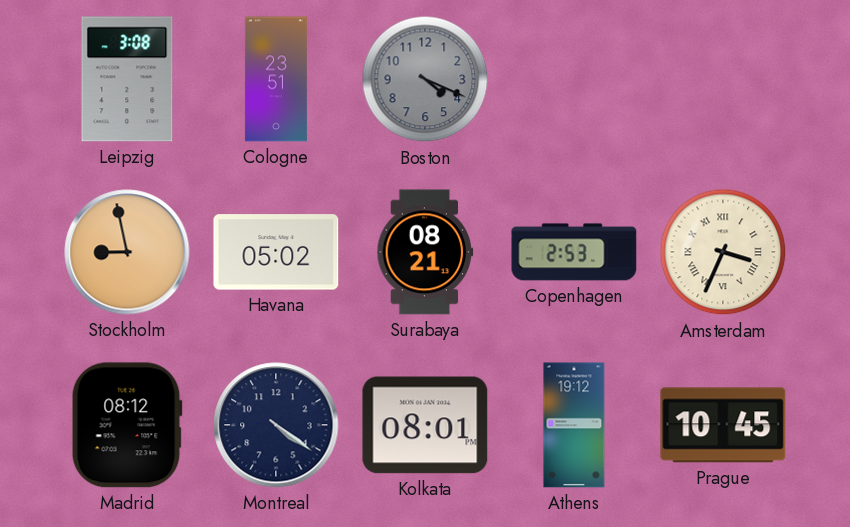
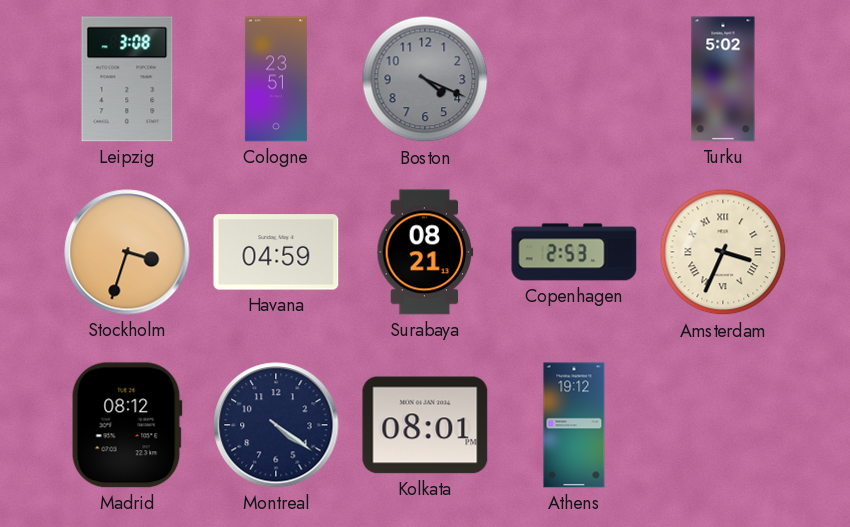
Turku: none -> 5:02
Stockholm: 8:58 -> 3:33
Havana: 05:02 -> 04:59
Prague: 10:45 -> none
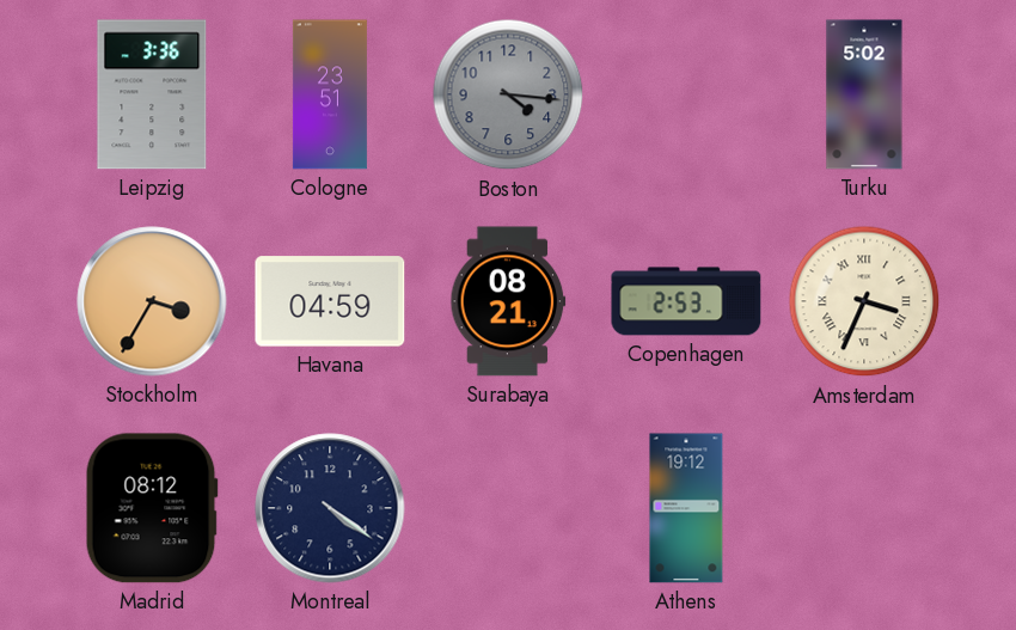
Leipzig: 3:08 -> 3:36
Boston: 4:19 -> 4:16
Stockholm: 3:33 -> 3:35
Kolkata: 08:01 -> none
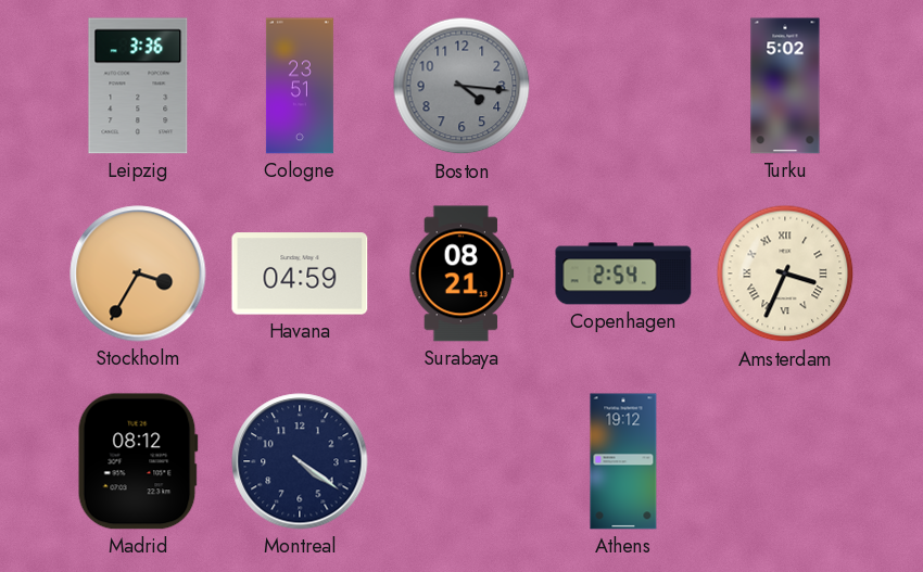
Copenhagen: 2:53 -> 2:54
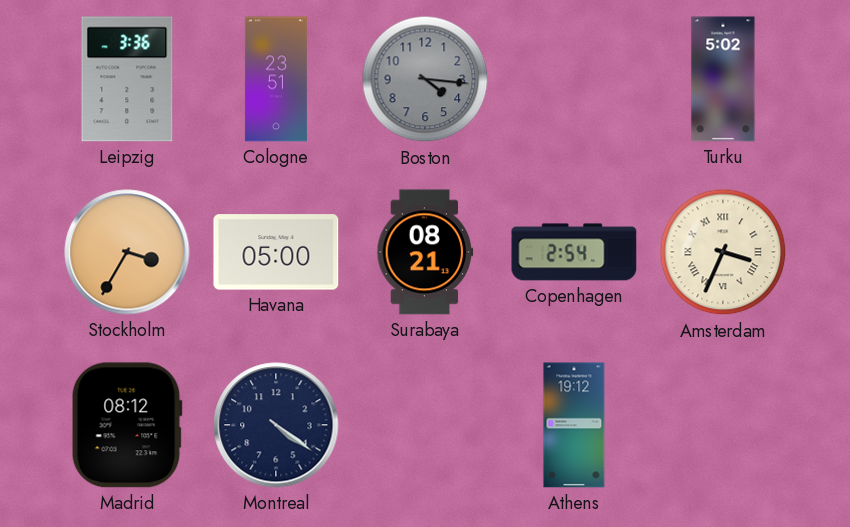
Havana: 04:59 -> 05:00
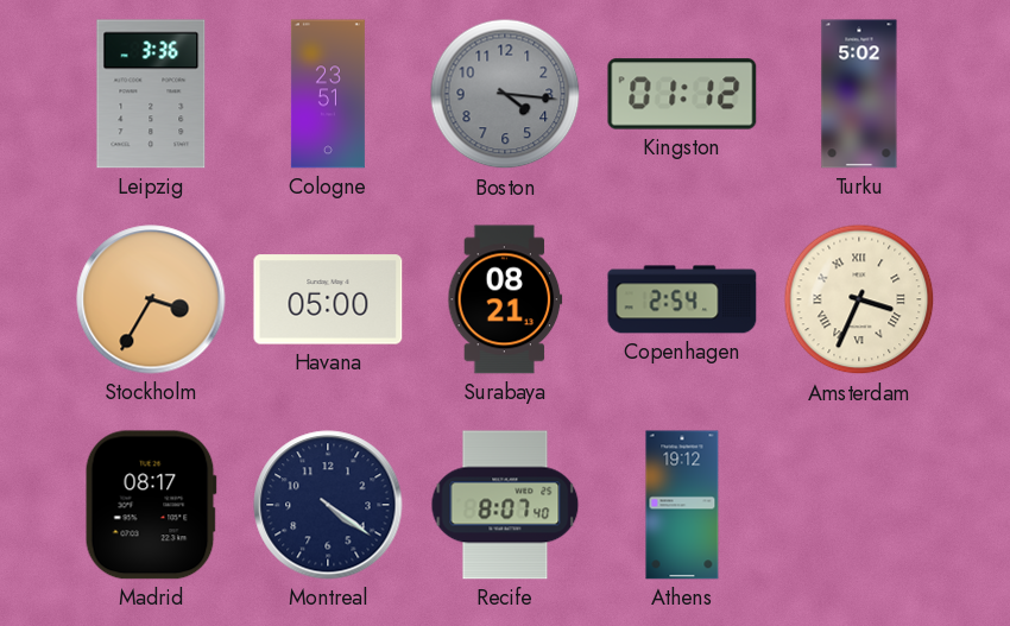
Kingston: none -> 01:12
Madrid: 08:12 -> 08:17
Recife: none -> 8:07
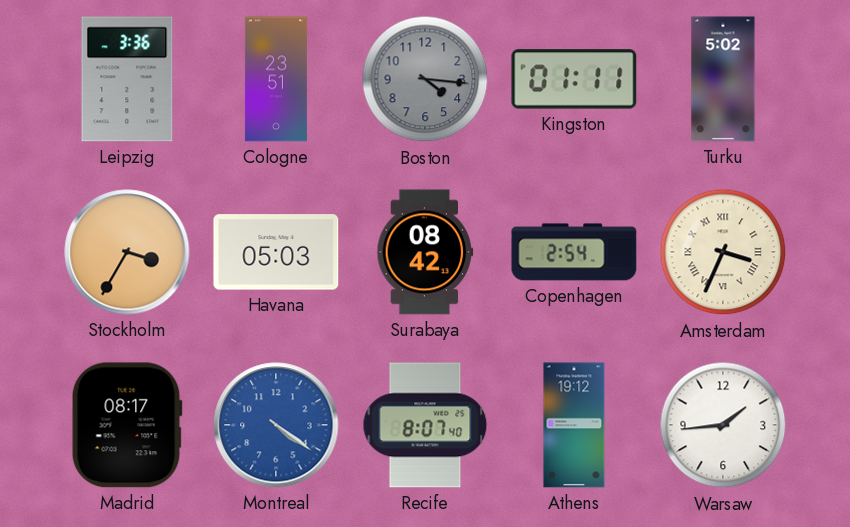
Kingston: 01:12 -> 01:11
Havana: 05:00 -> 05:03
Surabaya: 08:21 -> 08:42
Montreal dial: navy -> blue
Warsaw: none -> 1:44
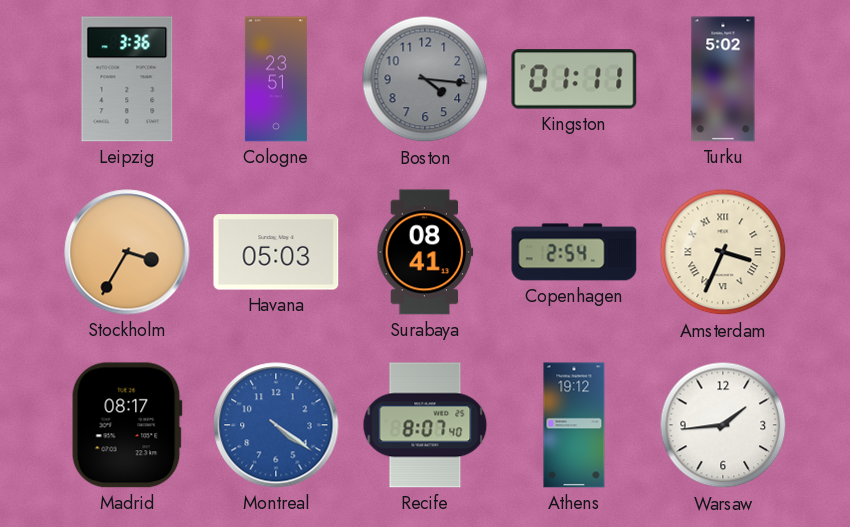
Surabaya: 08:42 -> 08:41
